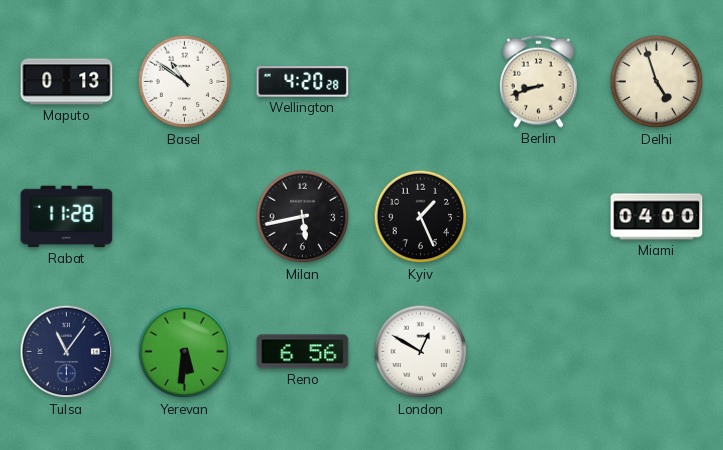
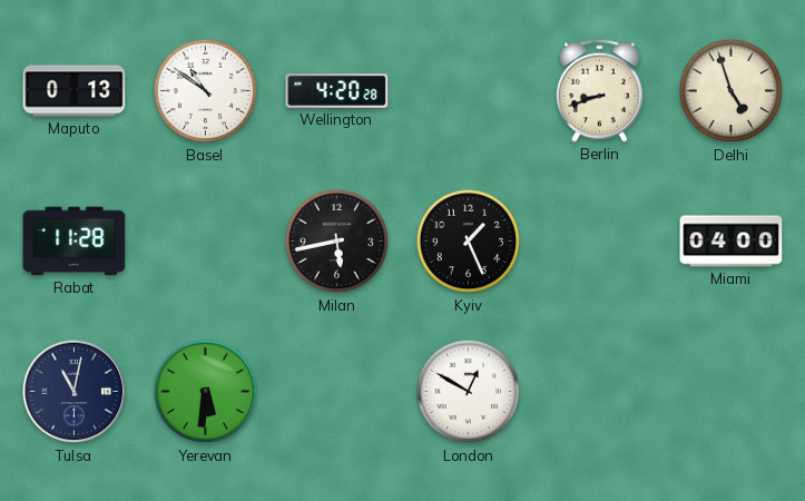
Tulsa: 11:06 -> 11:02
Reno: 6:56 -> none
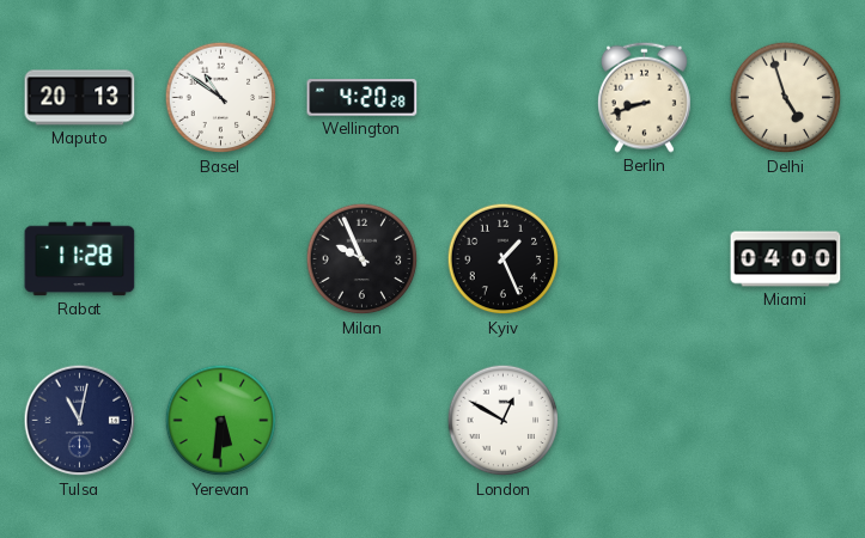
Maputo: 0:13 -> 20:13
Milan: 5:43 -> 9:56
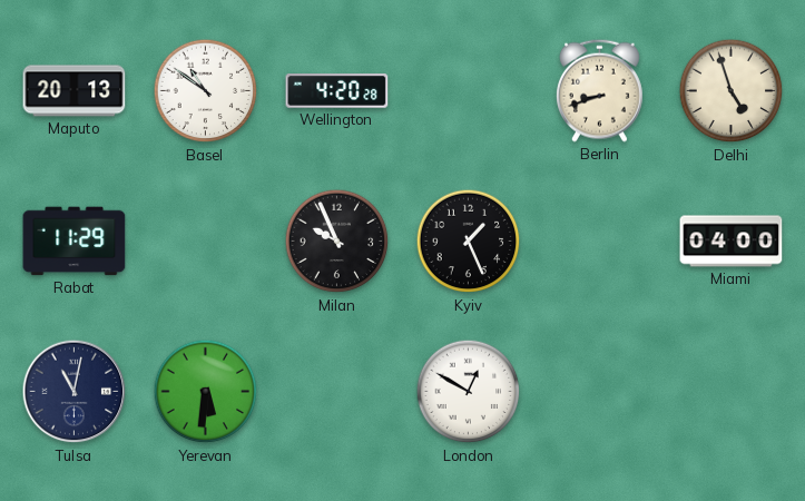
Rabat: 11:28 -> 11:29
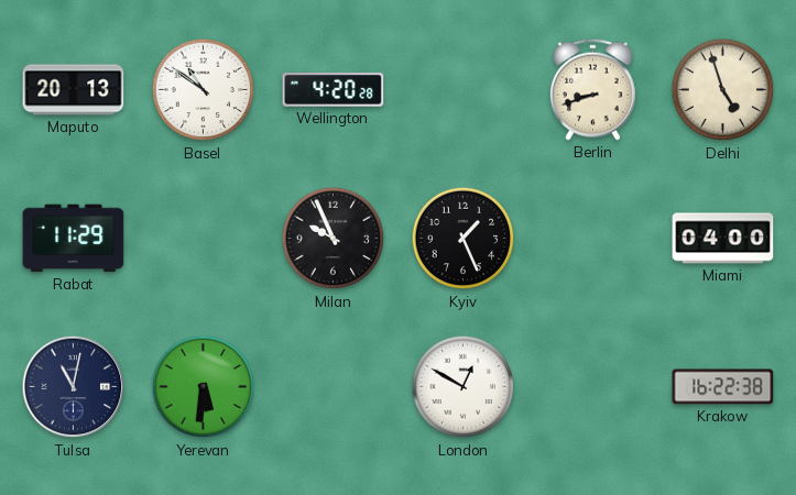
Krakow: none -> 16:22
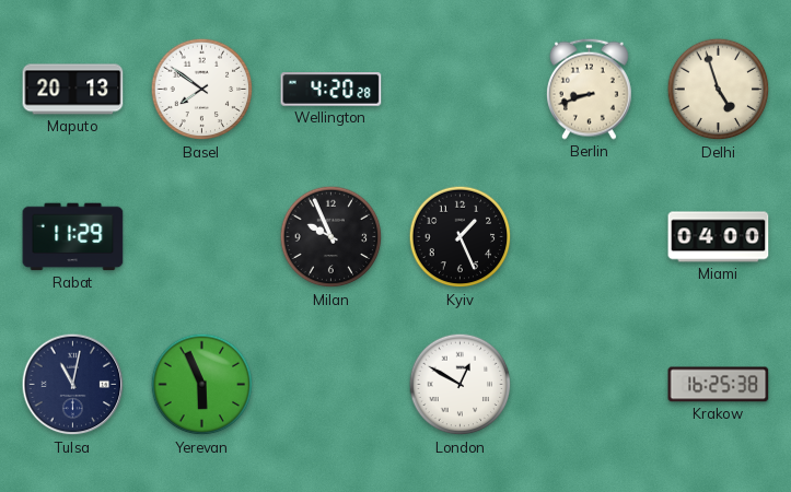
Basel: 10:51 -> 7:51
Yerevan: 5:31 -> 5:56
Krakow: 16:22 -> 16:25
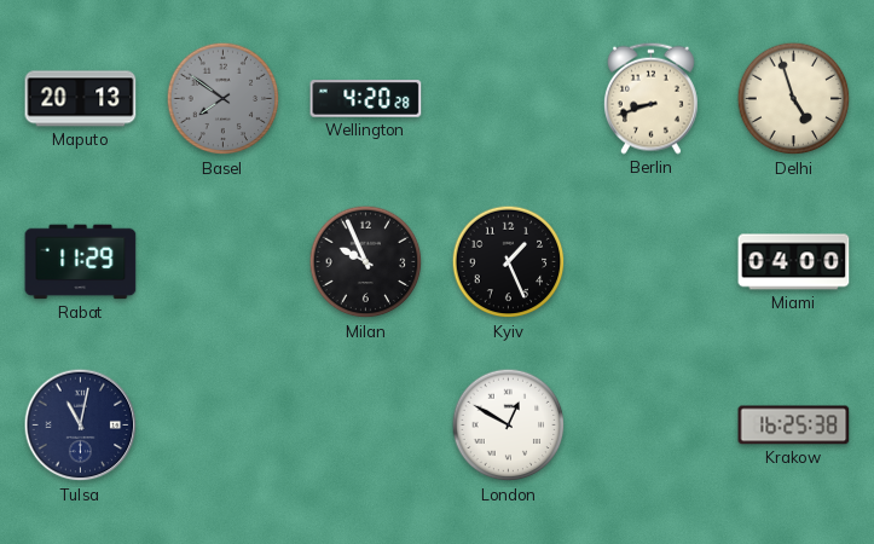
Basel dial: white -> grey
Yerevan: 5:56 -> none
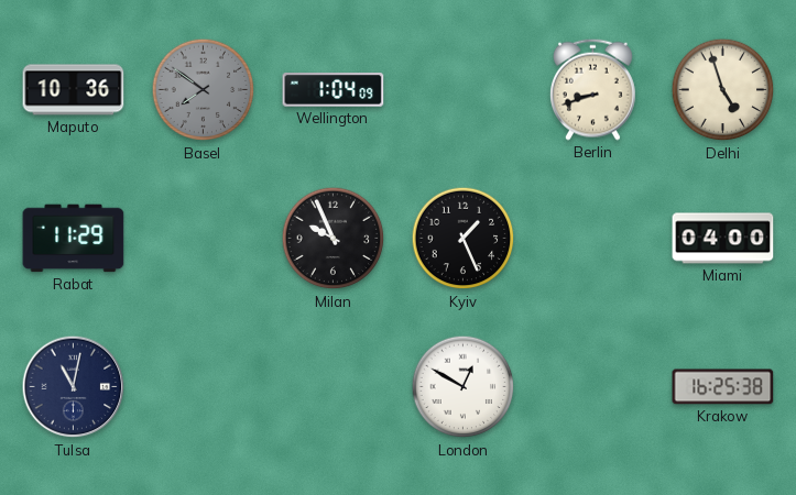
Maputo: 20:13 -> 10:36
Wellington: 4:20 -> 1:04
